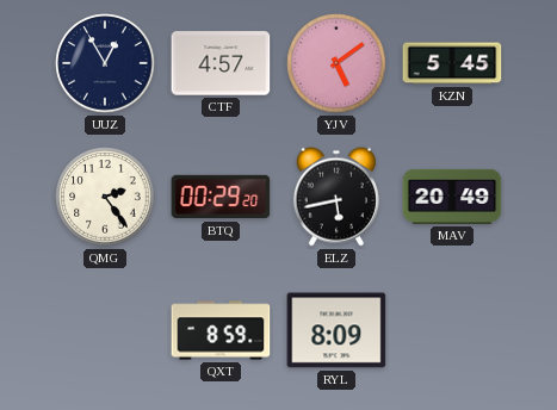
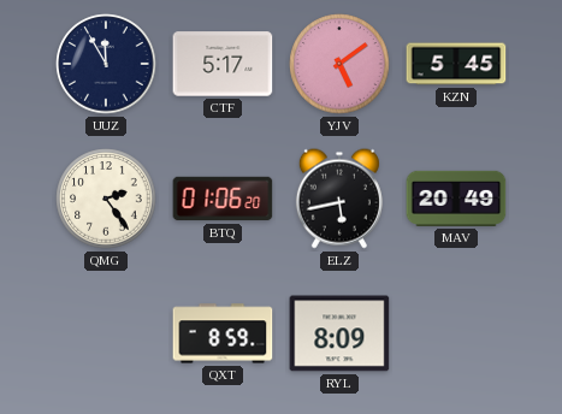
UUZ: 12:55 -> 11:55
CTF: 4:57 -> 5:17
BTQ: 00:29 -> 01:06
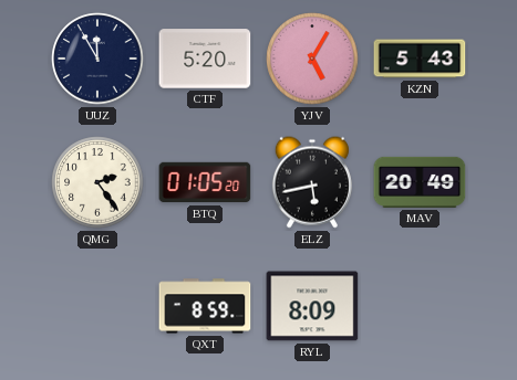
CTF: 5:17 -> 5:20
YJV: 5:09 -> 5:05
KZN: 5:45 -> 5:43
BTQ: 01:06 -> 01:05
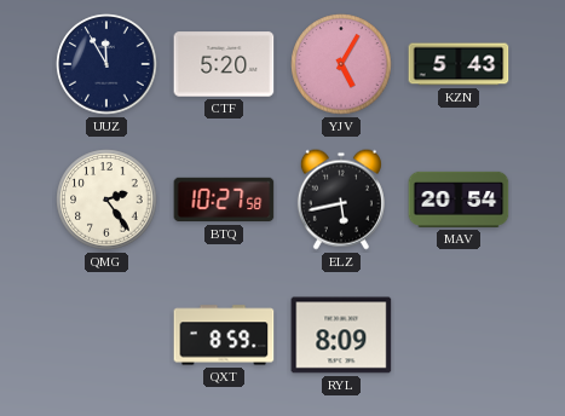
BTQ: 01:05 -> 10:27
MAV: 20:49 -> 20:54
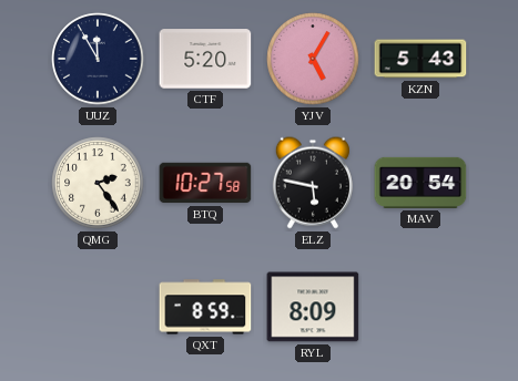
ELZ: 5:43 -> 5:47
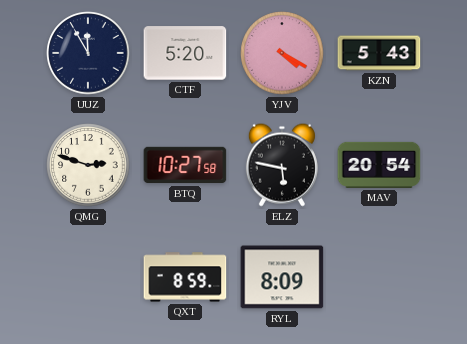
YJV: 5:05 -> 4:20
QMG: 2:24 -> 2:48
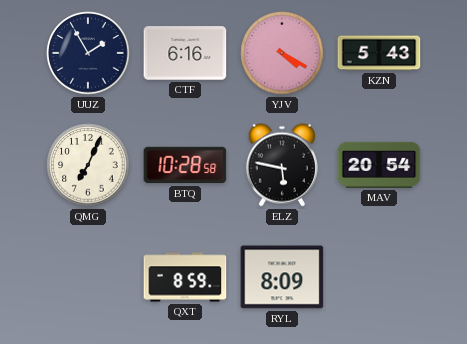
UUZ: 11:55 -> 1:55
CTF: 5:20 -> 6:16
QMG: 2:48 -> 7:04
BTQ: 10:27 -> 10:28
